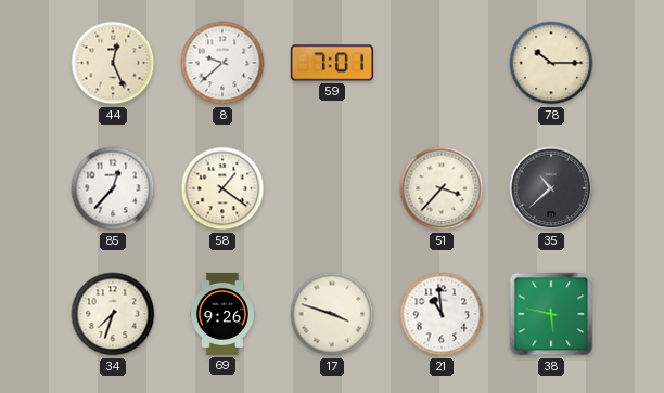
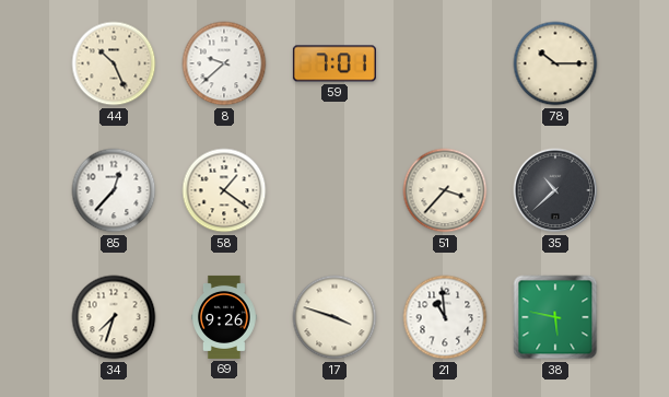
44: 12:26 -> 10:26
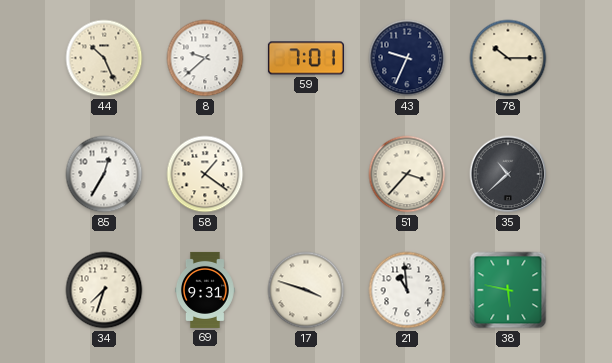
43: none -> 9:34
85: 12:37 -> 12:35
69: 9:26 -> 9:31
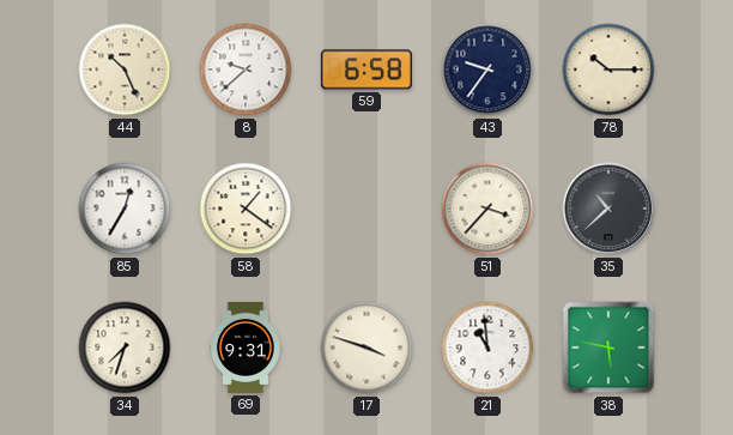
59: 7:01 -> 6:58
43: 9:34 -> 9:36
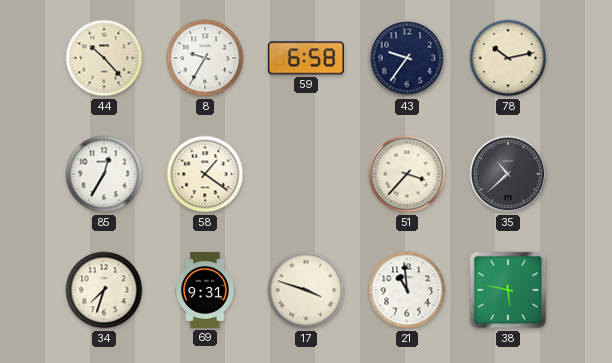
44: 10:26 -> 10:23
8: 9:38 -> 9:35
78: 10:15 -> 10:13
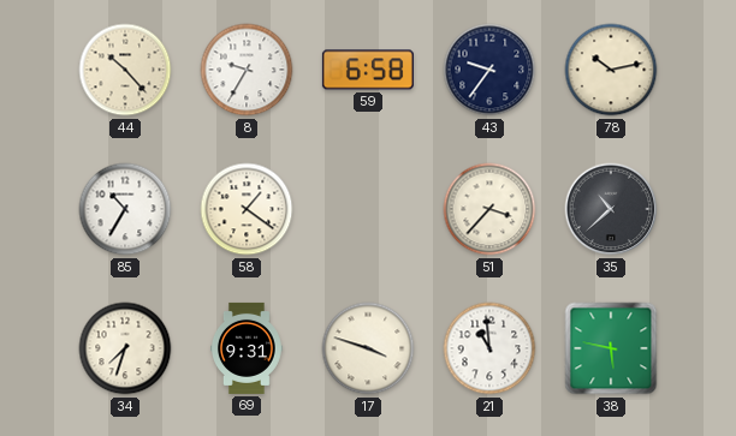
85: 12:35 -> 10:35
